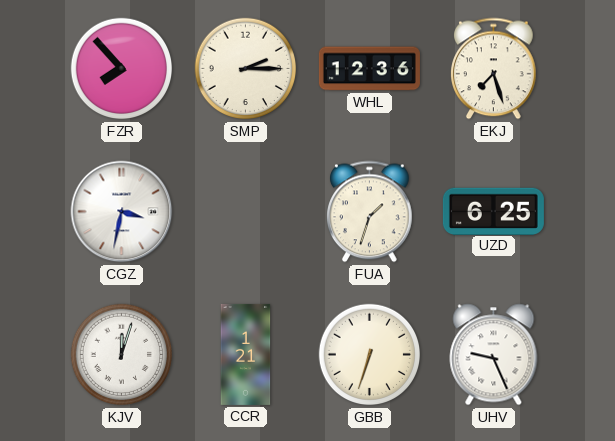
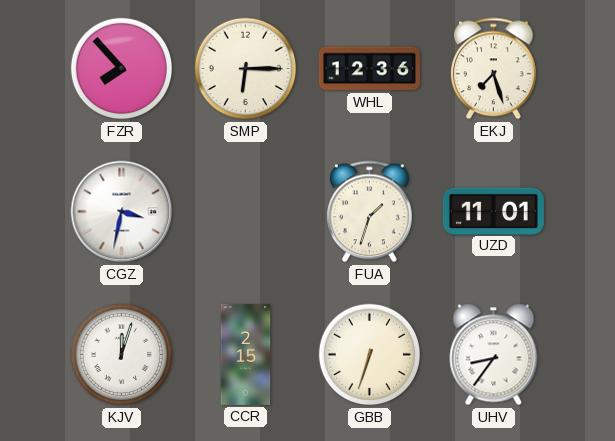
SMP: 2:15 -> 6:15
UZD: 6:25 -> 11:01
CCR: 1:21 -> 2:15
UHV: 9:26 -> 8:36
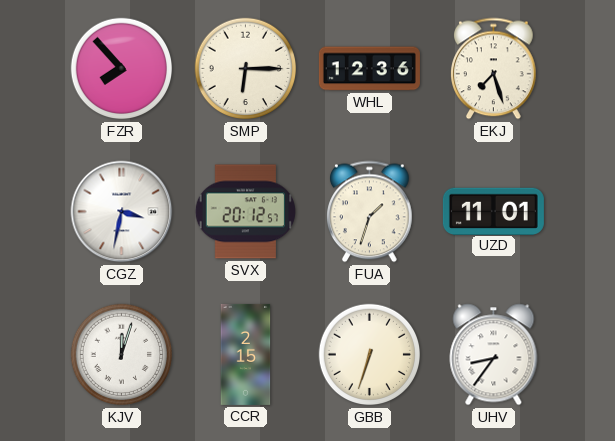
SVX: none -> 20:12
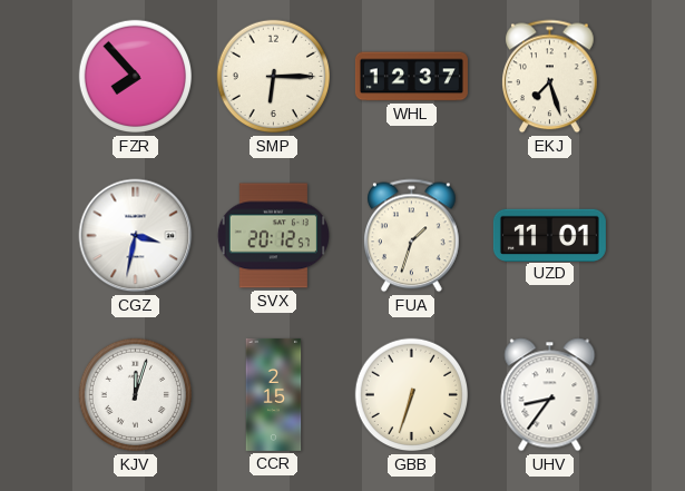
WHL: 12:36 -> 12:37
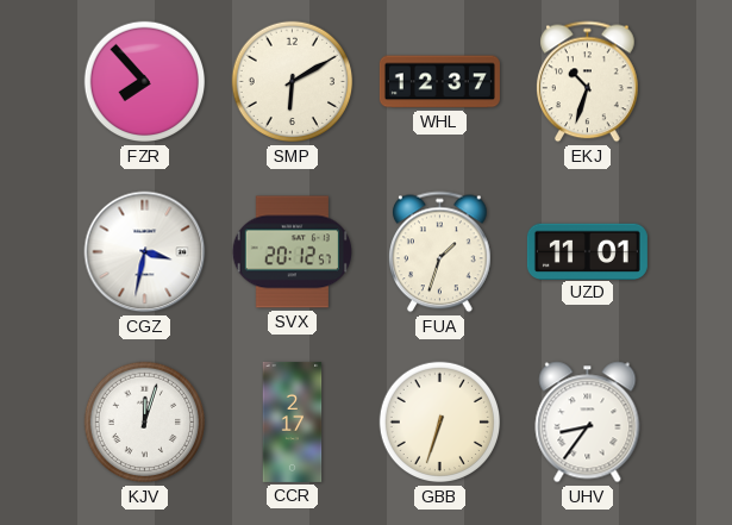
SMP: 6:15 -> 6:10
EKJ: 7:27 -> 10:33
CCR: 2:15 -> 2:17
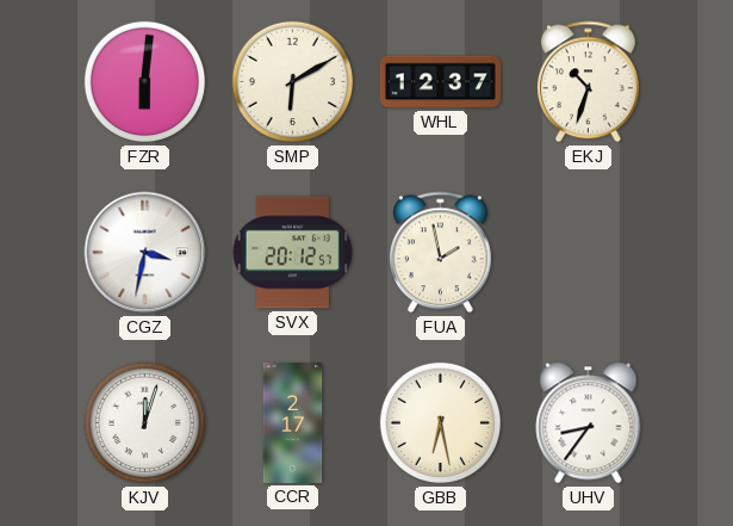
FZR: 7:53 -> 6:01
FUA: 1:33 -> 1:58
UZD: 11:01 -> none
GBB: 6:33 -> 6:28
